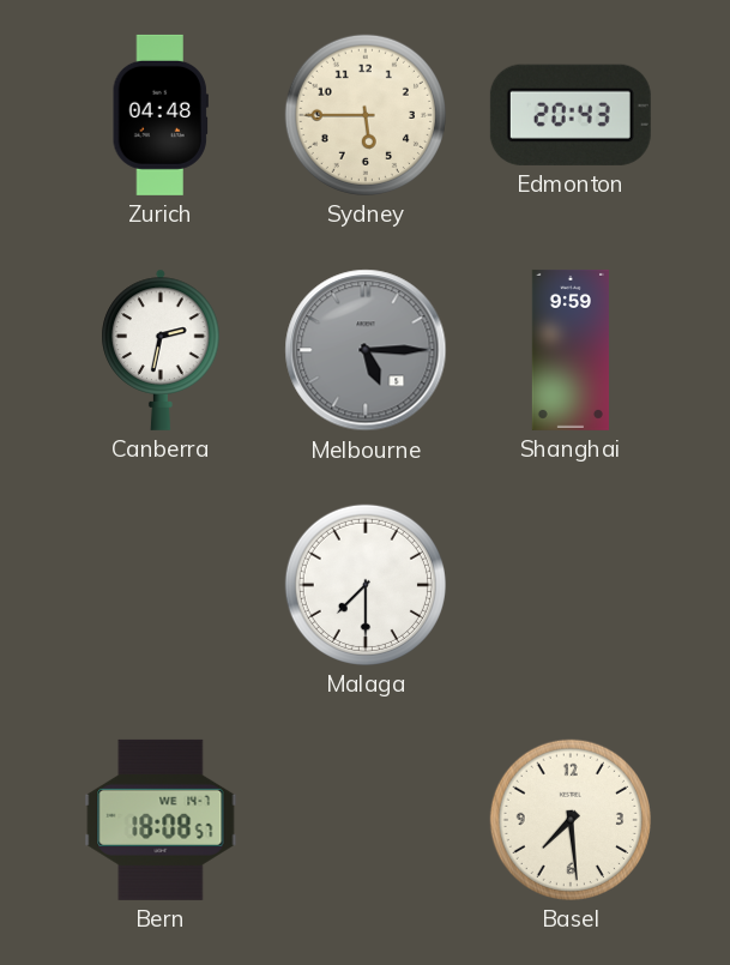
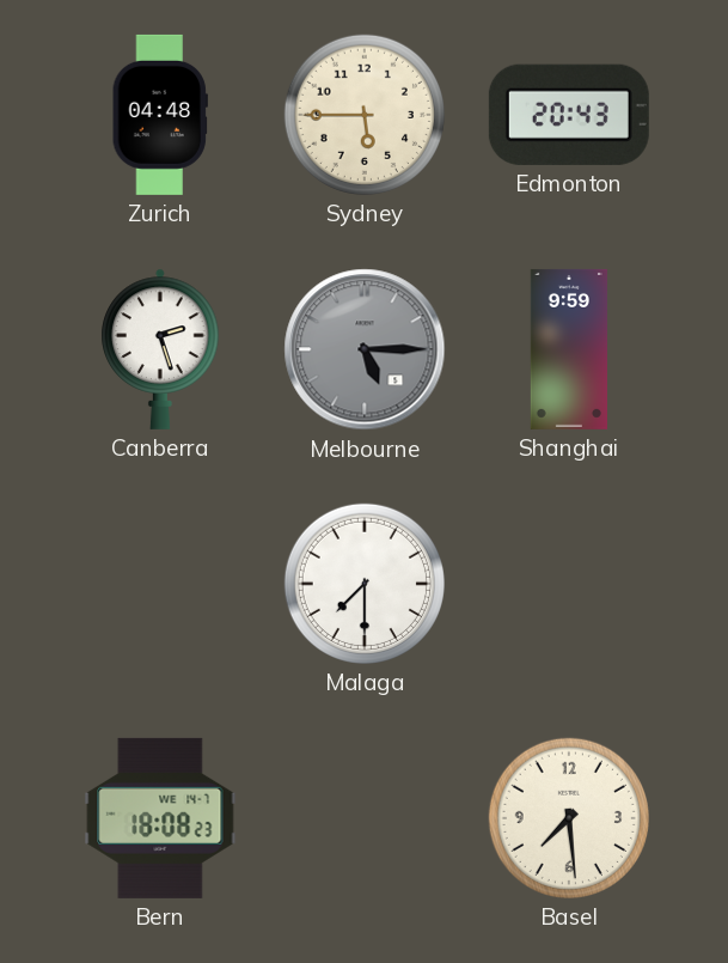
Canberra: 2:32 -> 2:27
Bern: 18:08:57 -> 18:08:23
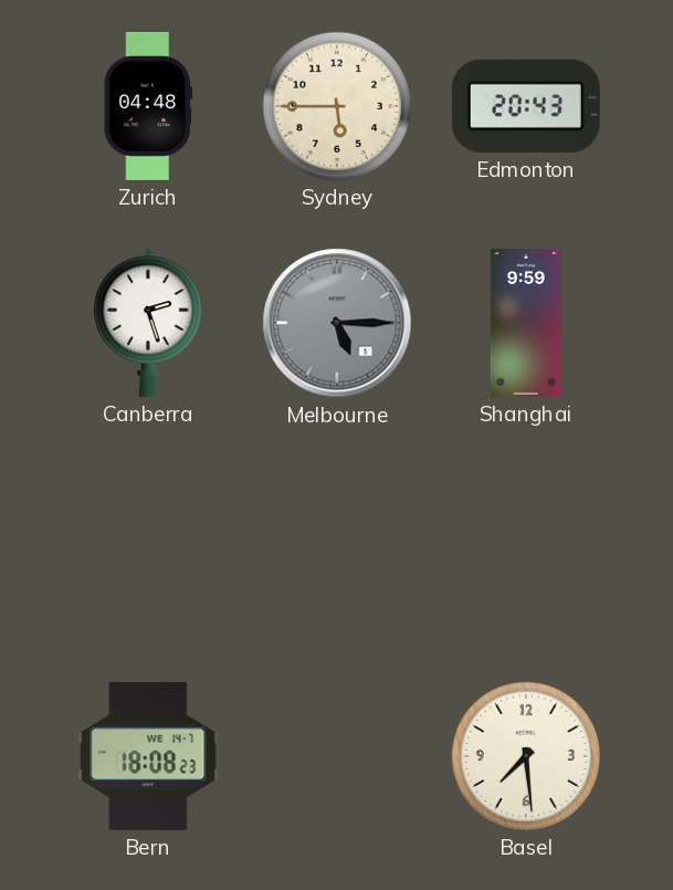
Malaga: 7:30 -> none
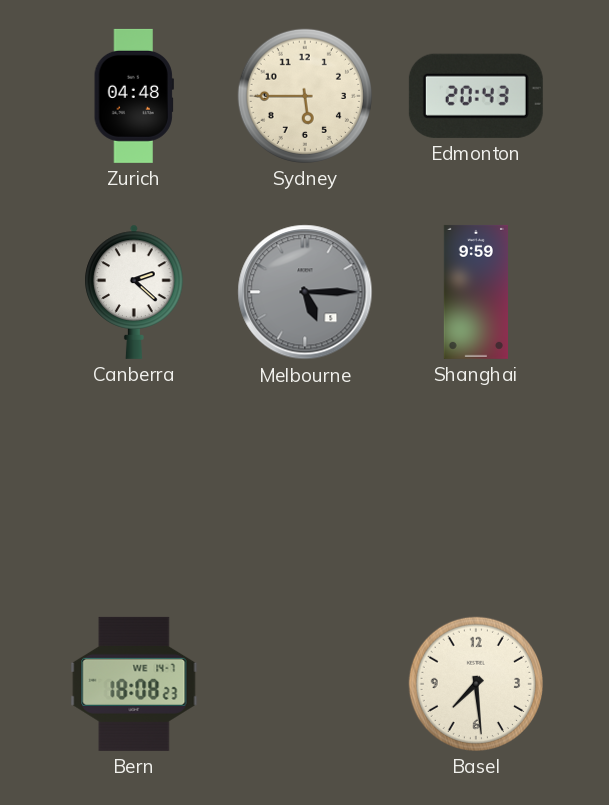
Canberra: 2:27 -> 2:22
